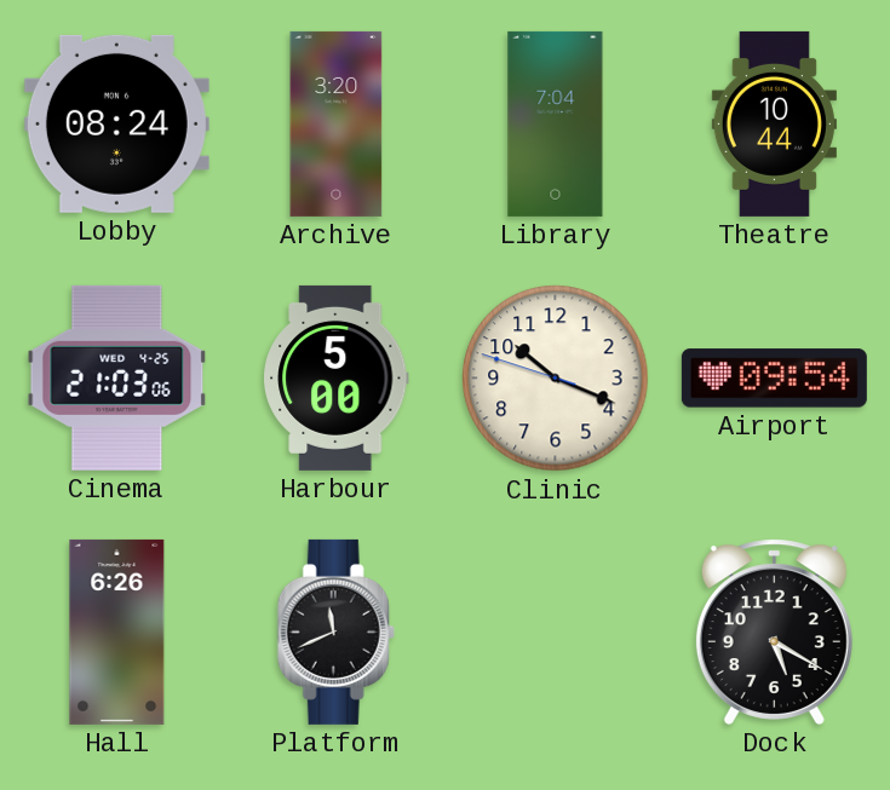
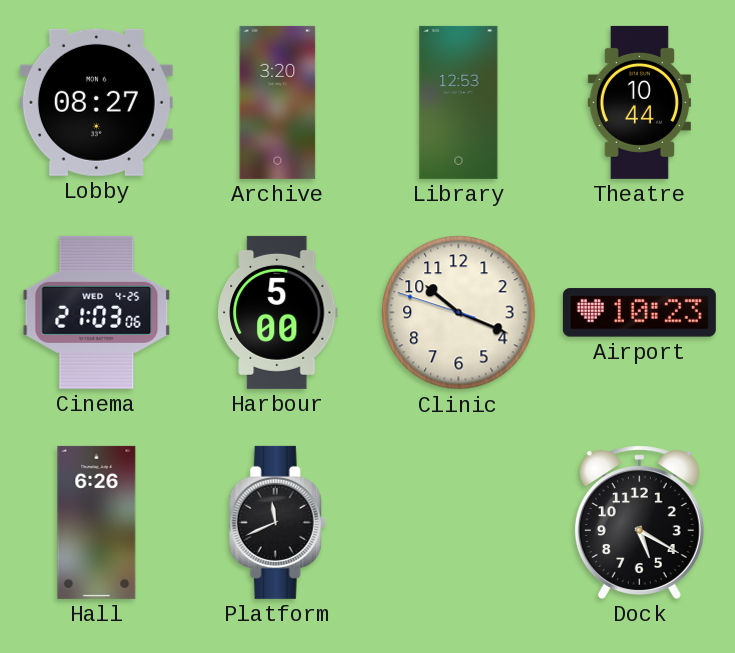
Lobby: 08:24 -> 08:27
Library: 7:04 -> 12:53
Airport: 09:54 -> 10:23
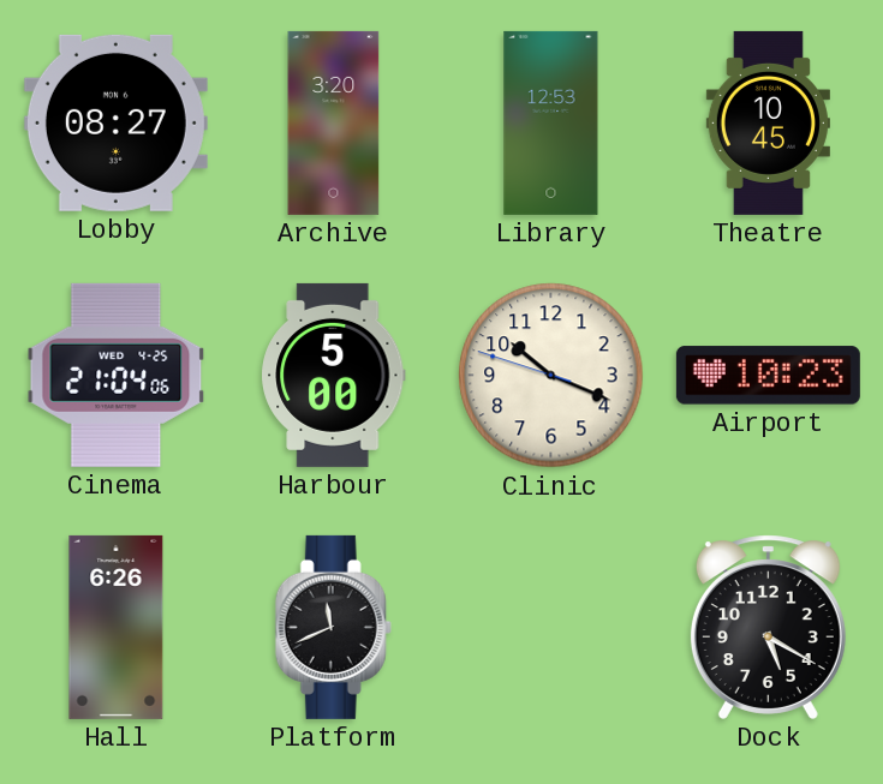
Theatre: 10:44 -> 10:45
Cinema: 21:03 -> 21:04
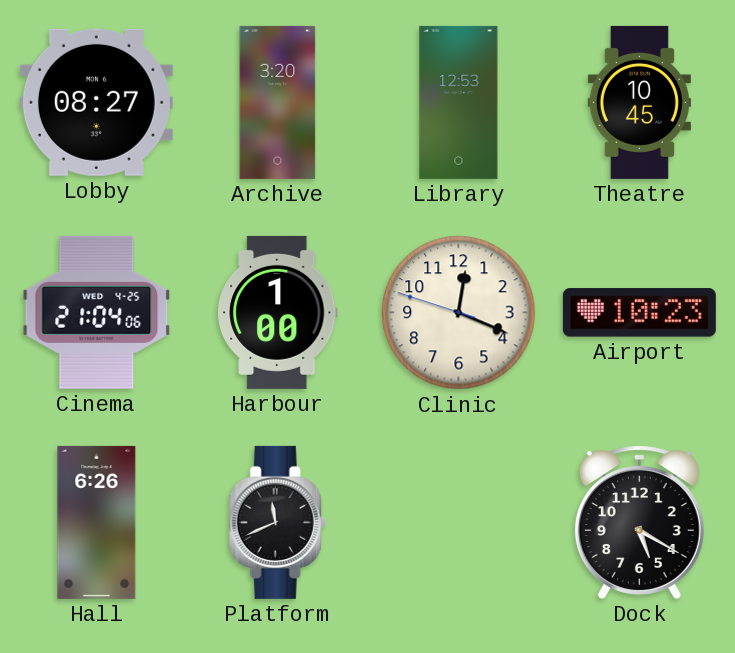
Harbour: 5:00 -> 1:00
Clinic: 10:18 -> 12:18
